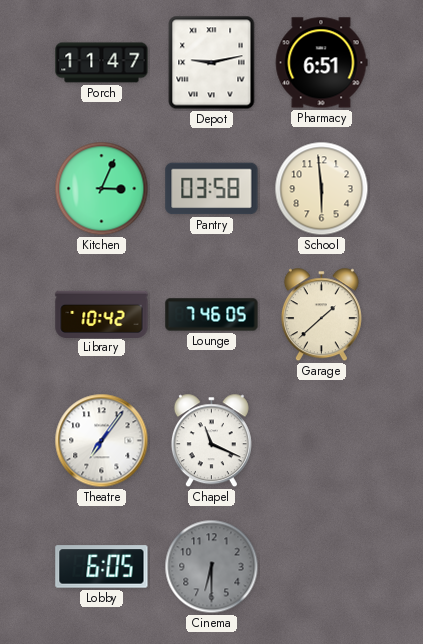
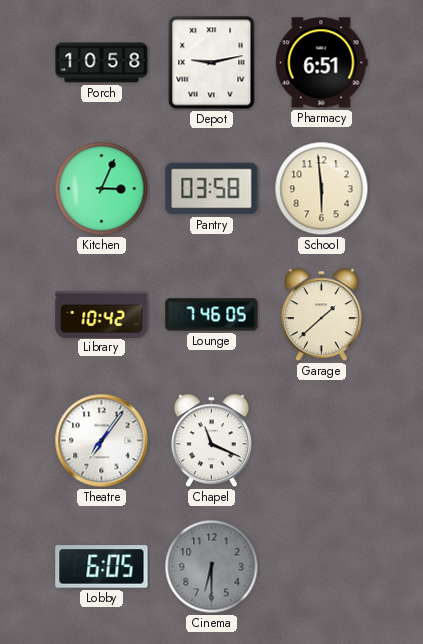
Porch: 11:47 -> 10:58
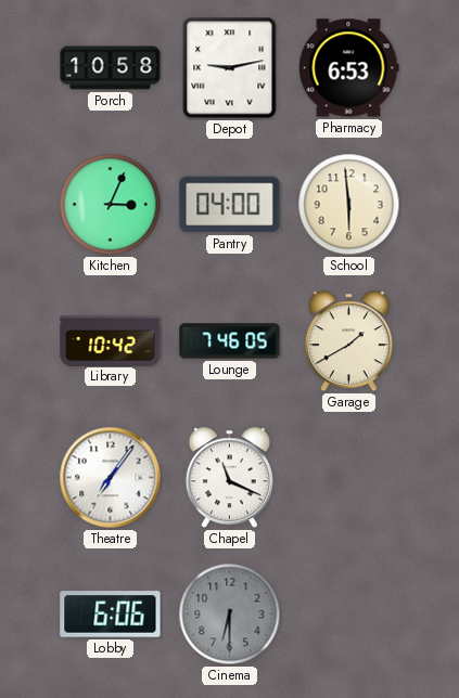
Pharmacy: 6:51 -> 6:53
Pantry: 03:58 -> 04:00
Garage: 1:38 -> 1:40
Lobby: 6:05 -> 6:06
